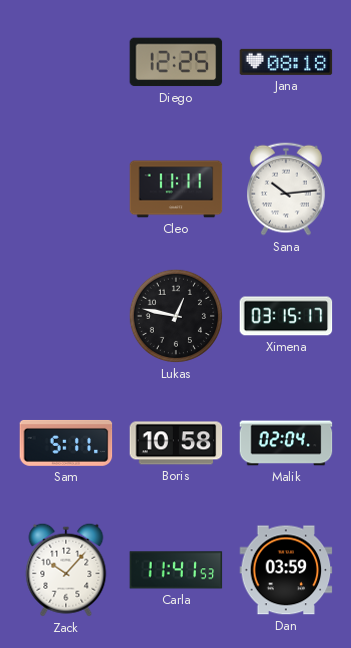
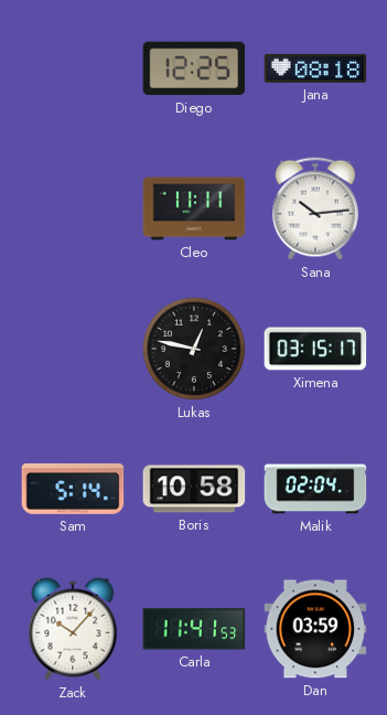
Sam: 5:11 -> 5:14
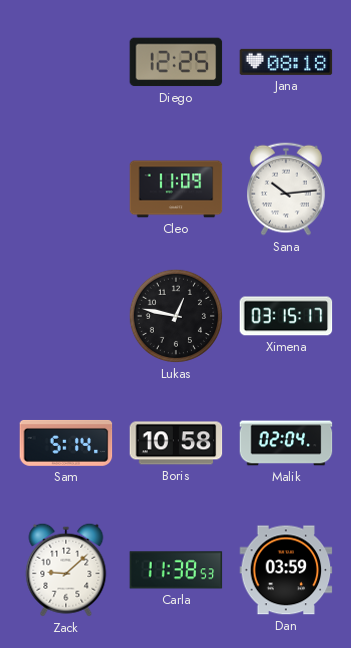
Cleo: 11:11 -> 11:09
Zack: 10:07 -> 9:08
Carla: 11:41 -> 11:38
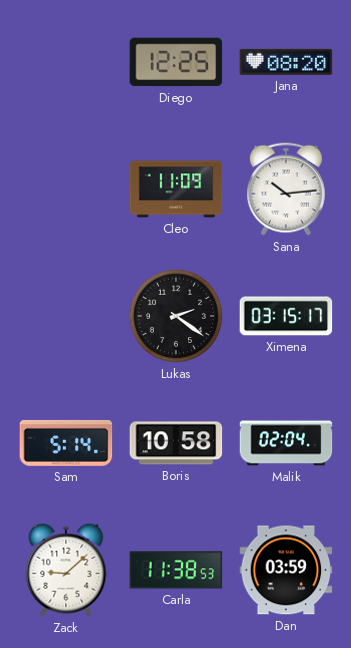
Jana: 08:18 -> 08:20
Lukas: 12:47 -> 2:21
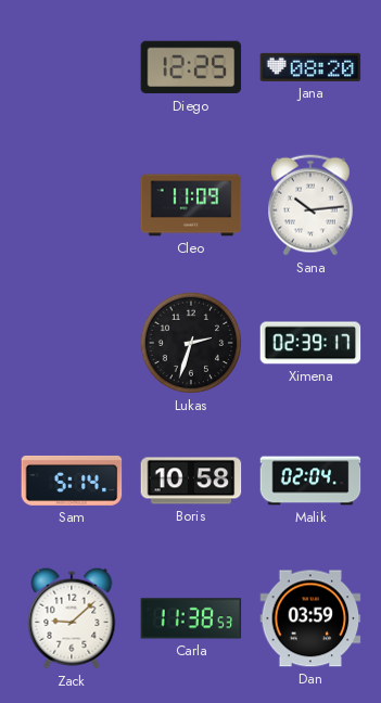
Lukas: 2:21 -> 2:33
Ximena: 03:15 -> 02:39
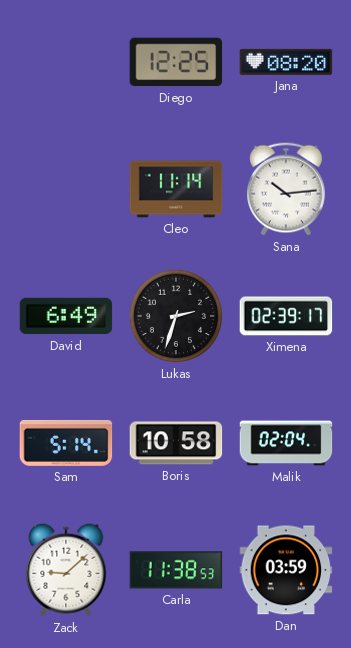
Cleo: 11:09 -> 11:14
David: none -> 6:49
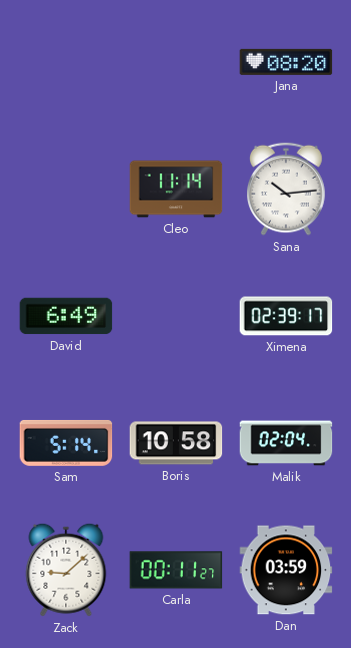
Diego: 12:25 -> none
Lukas: 2:33 -> none
Carla: 11:38 -> 00:11
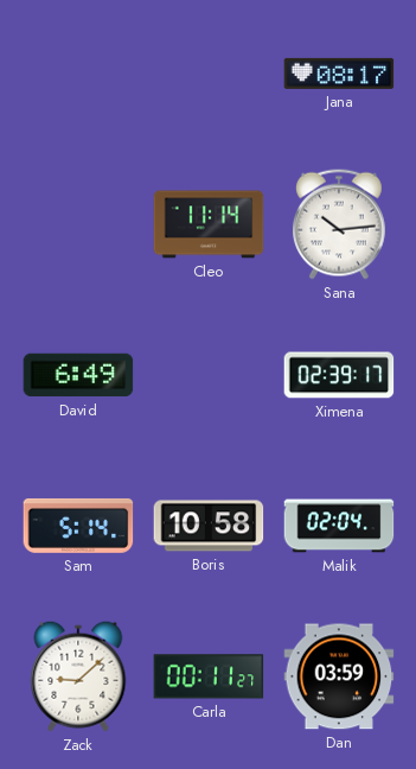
Jana: 08:20 -> 08:17
